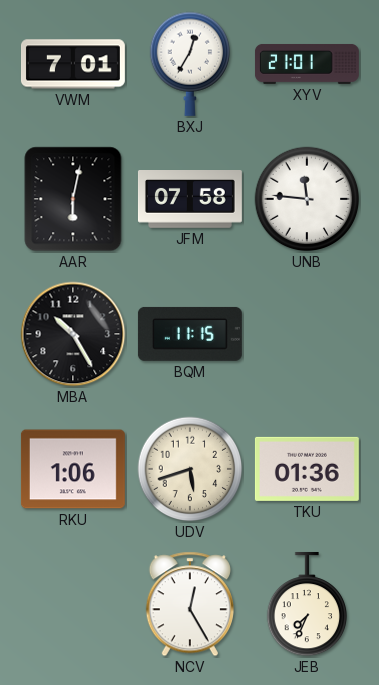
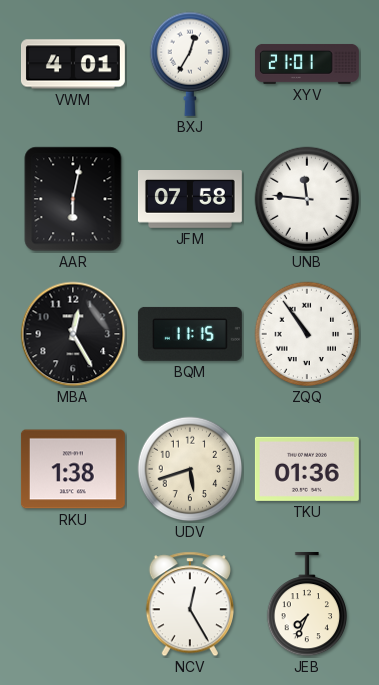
VWM: 7:01 -> 4:01
MBA: 10:25 -> 12:25
ZQQ: none -> 10:54
RKU: 1:06 -> 1:38
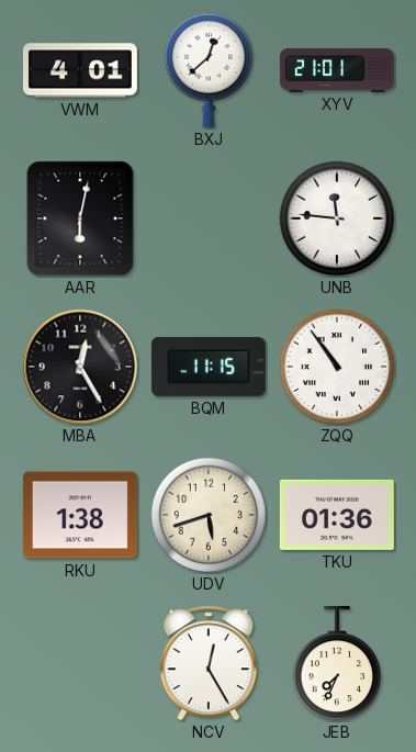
BXJ: 12:35 -> 12:38
JFM: 07:58 -> none
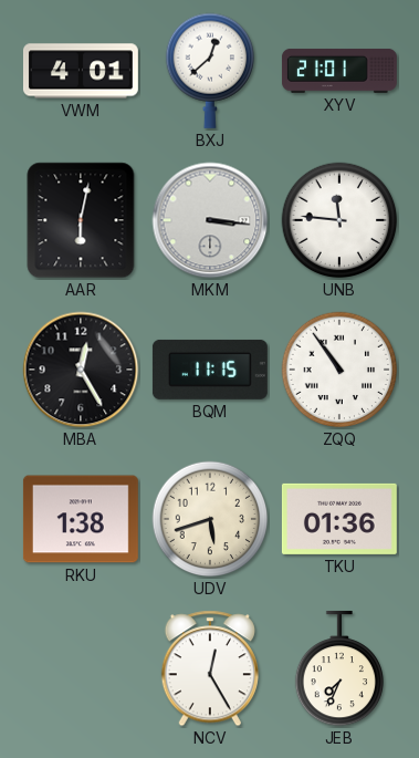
MKM: none -> 3:16
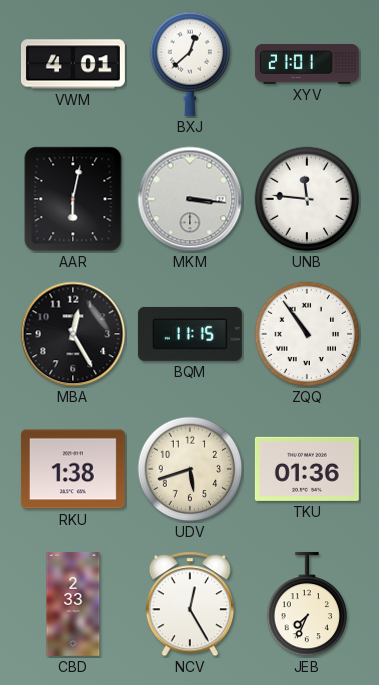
CBD: none -> 2:33
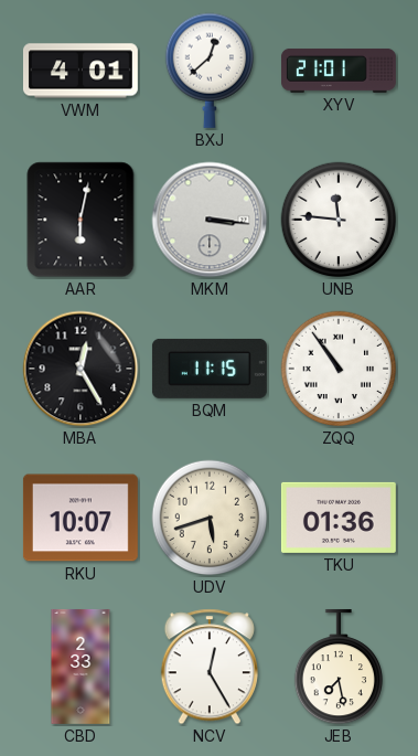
RKU: 1:38 -> 10:07
JEB: 7:34 -> 7:28
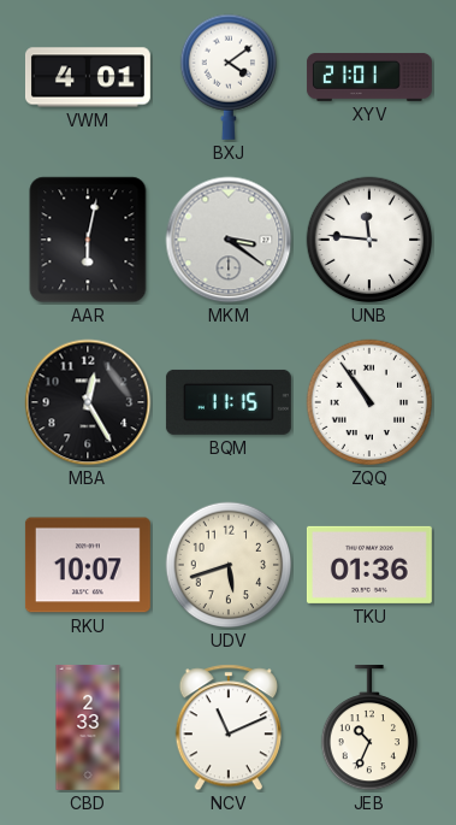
BXJ: 12:38 -> 4:09
MKM: 3:16 -> 3:21
NCV: 12:25 -> 11:11
JEB: 7:28 -> 10:34
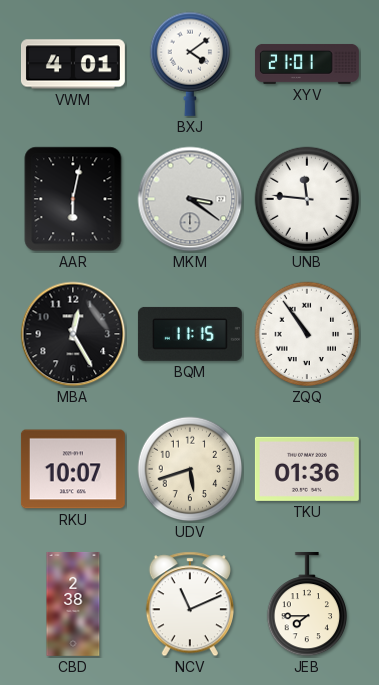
CBD: 2:33 -> 2:38
JEB: 10:34 -> 7:45
